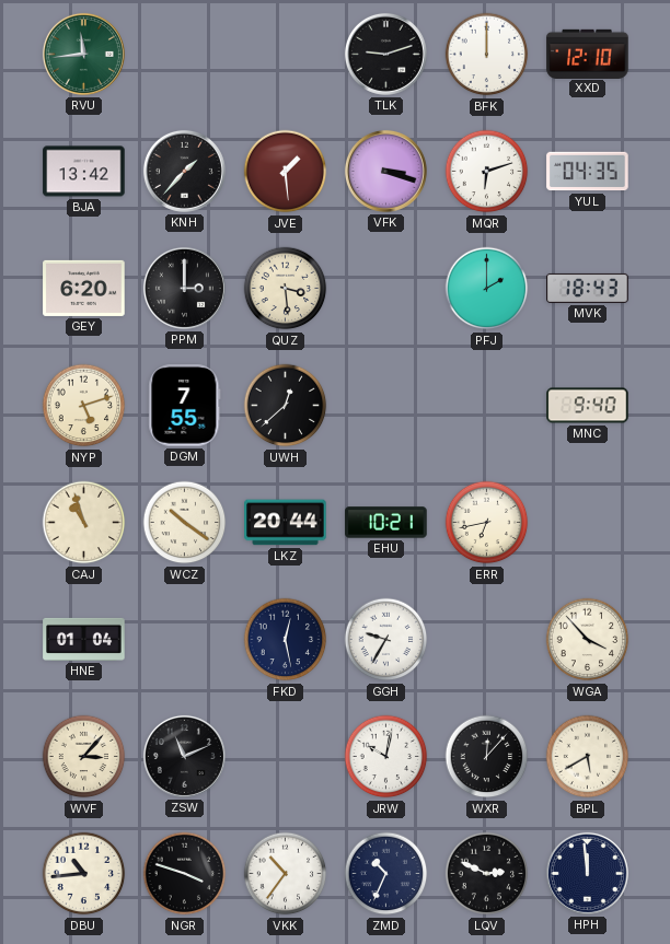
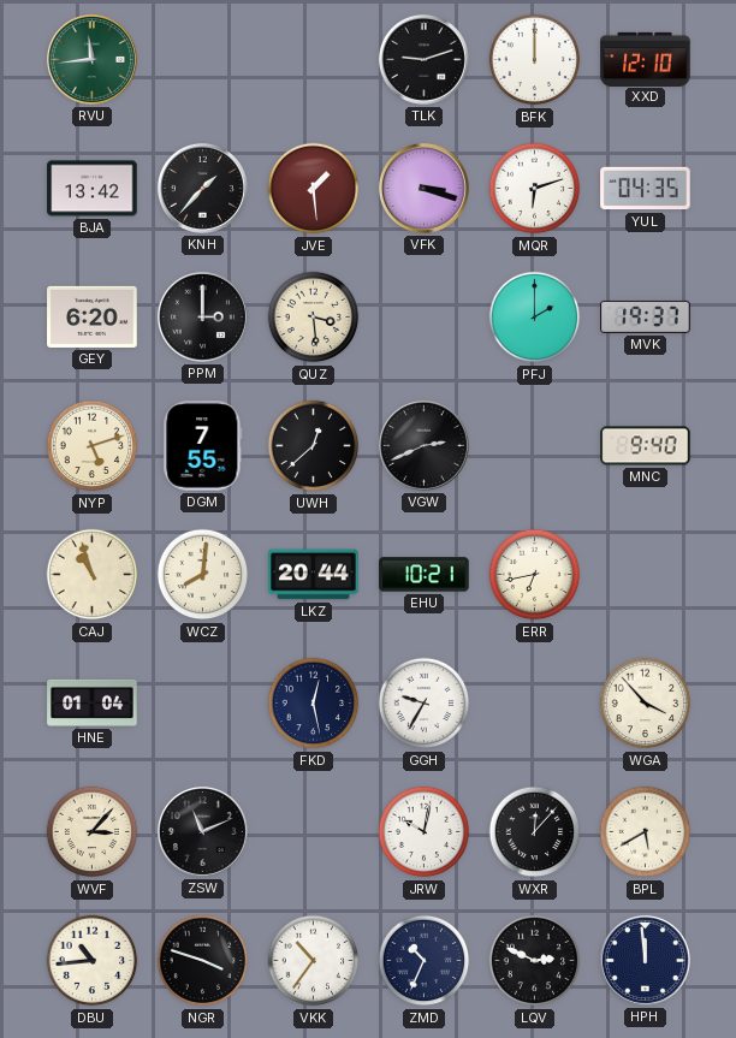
MVK: 18:43 -> 19:37
VGW: none -> 2:41
WCZ: 10:21 -> 8:01
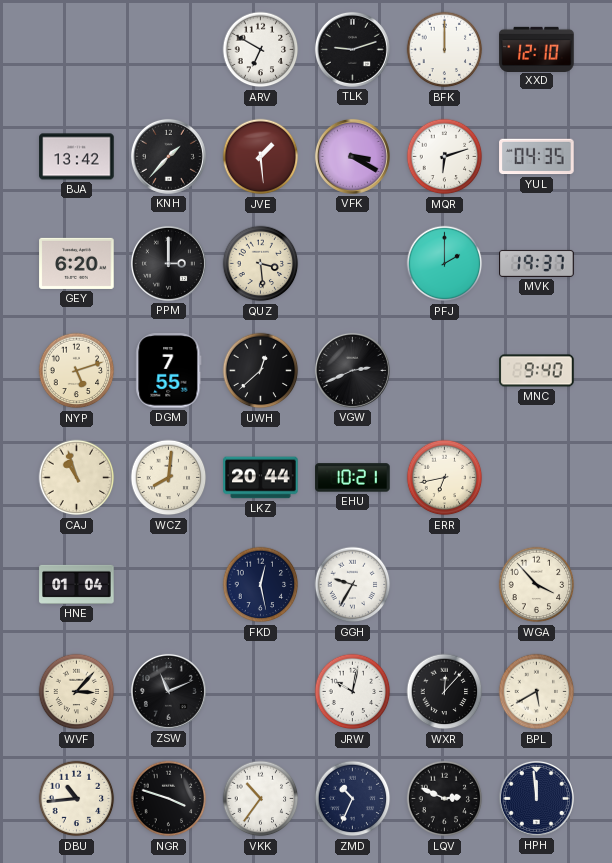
RVU: 11:44 -> none
ARV: none -> 6:50
VFK: 3:18 -> 3:20
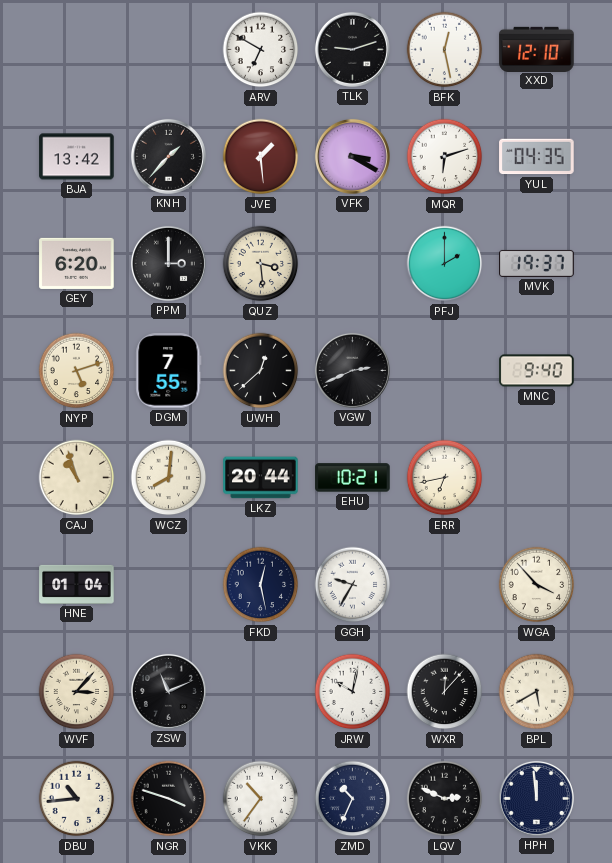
BFK: 12:00 -> 12:28
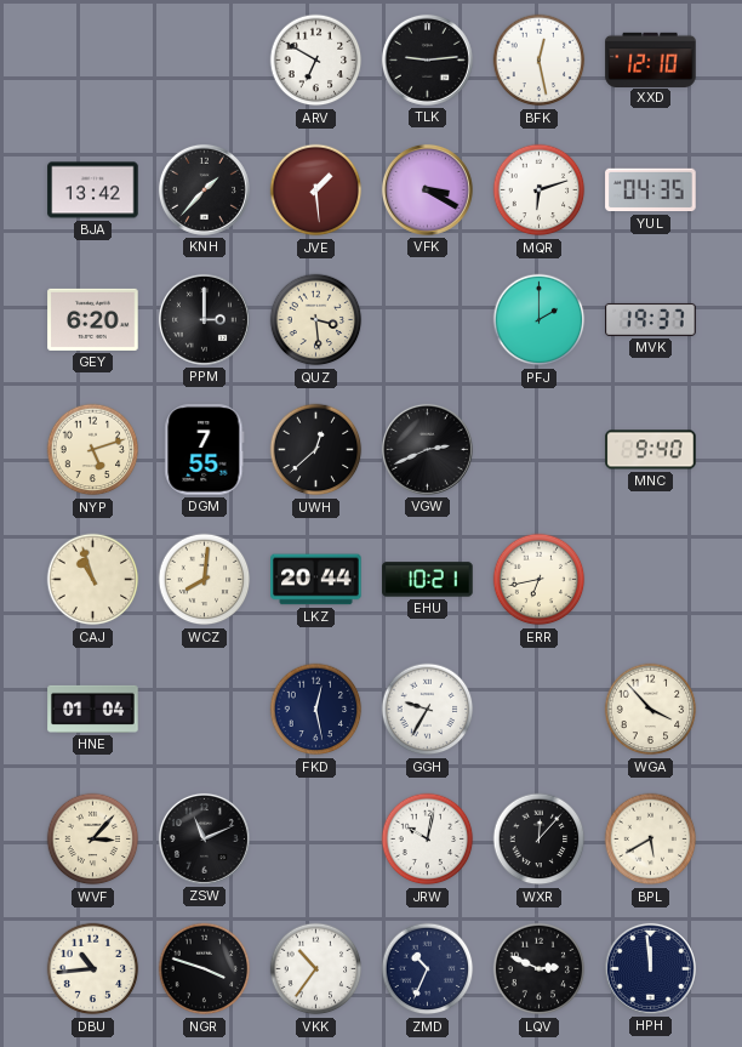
TLK: 9:12 -> 9:14
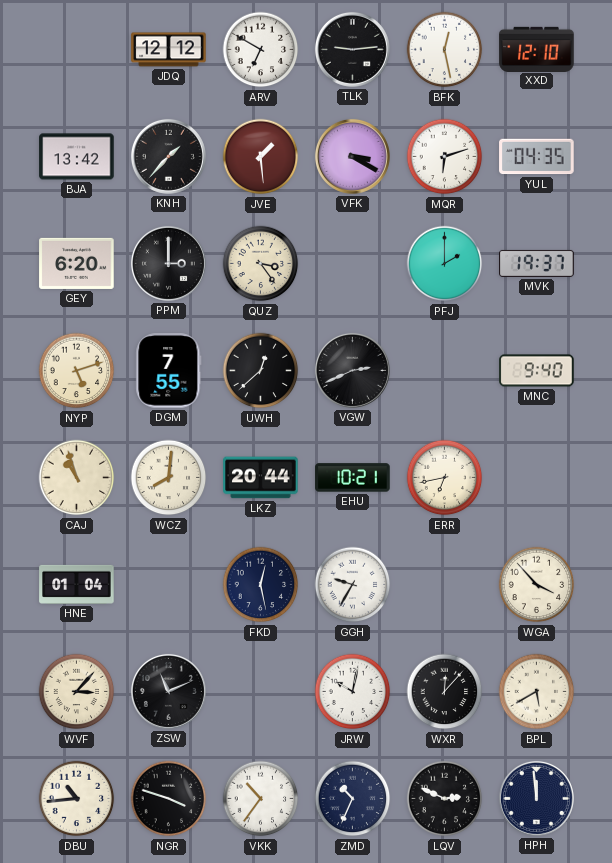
JDQ: none -> 12:12
QUZ: 3:29 -> 3:24
